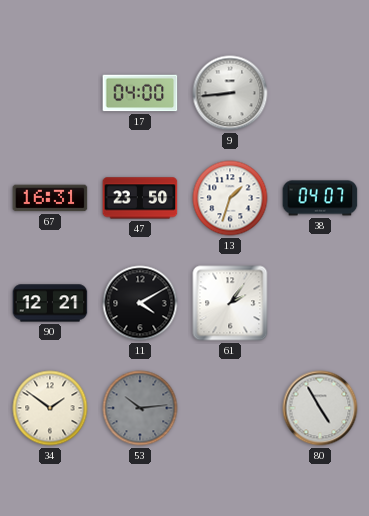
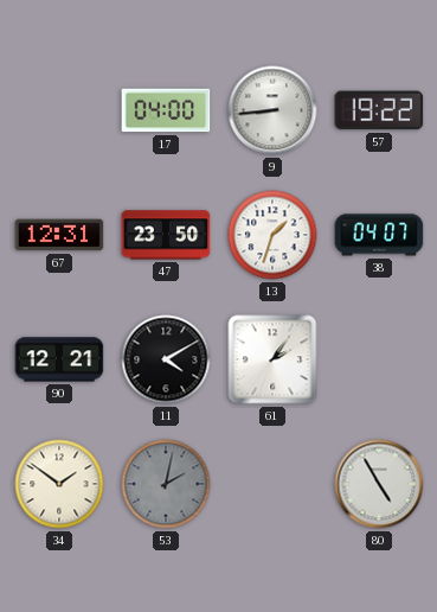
57: none -> 19:22
67: 16:31 -> 12:31
53: 10:14 -> 2:02
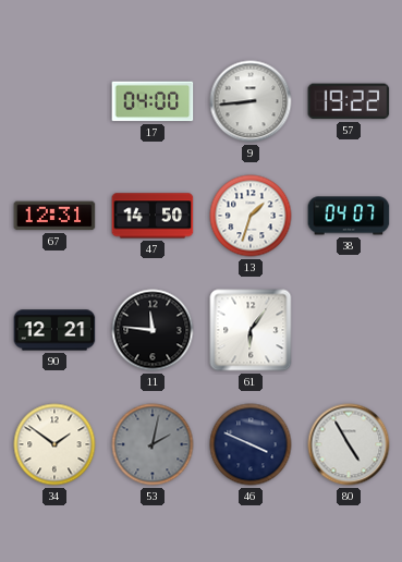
47: 23:50 -> 14:50
11: 4:10 -> 11:46
61: 2:06 -> 6:06
46: none -> 3:49
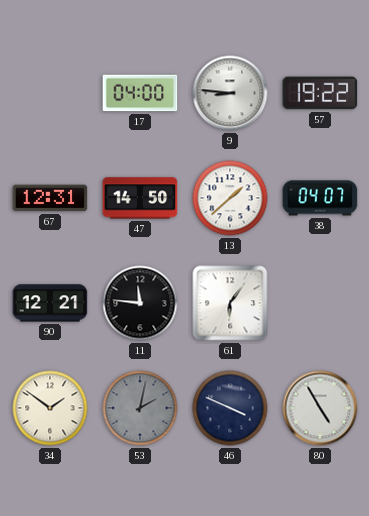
9: 8:44 -> 8:46
13: 1:33 -> 1:38
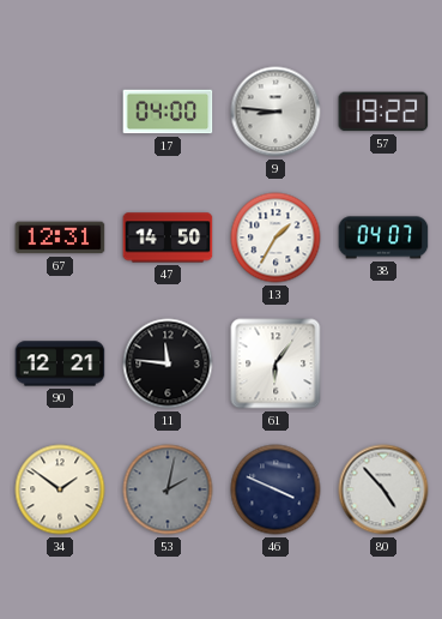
13: 1:38 -> 1:35
80: 4:55 -> 4:53
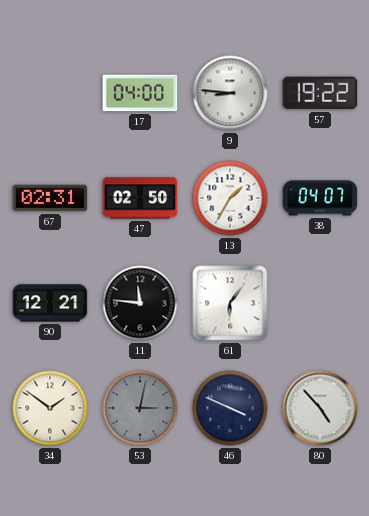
67: 12:31 -> 02:31
47: 14:50 -> 02:50
53: 2:02 -> 3:02
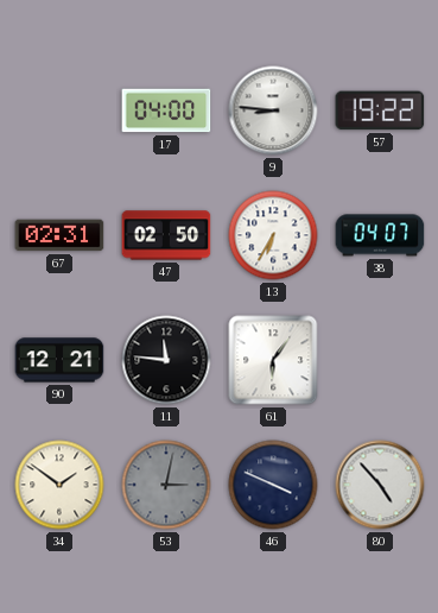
13: 1:35 -> 6:35
